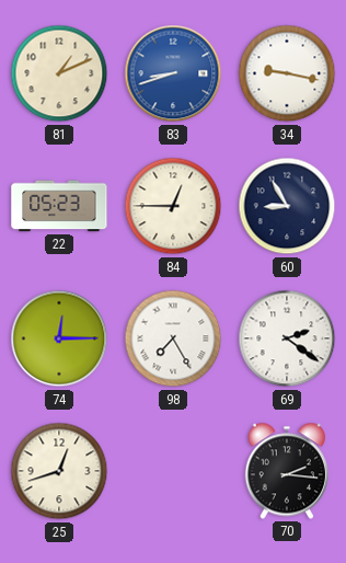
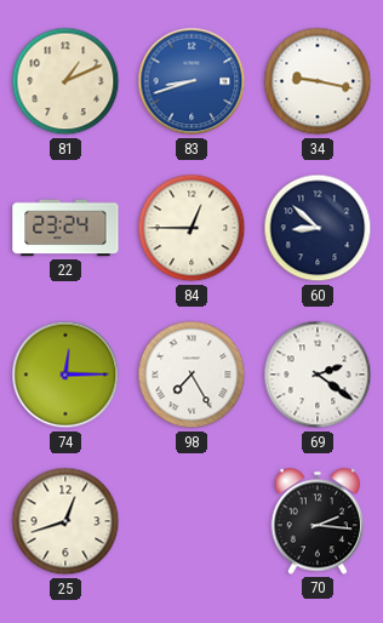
22: 05:23 -> 23:24
60: 8:55 -> 8:52
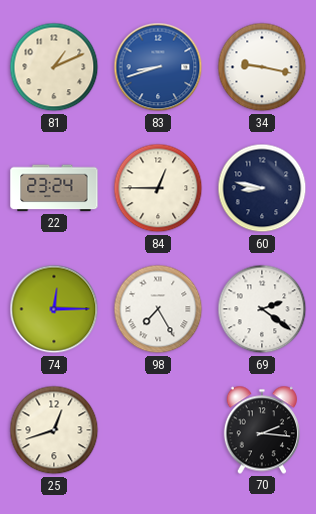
60: 8:52 -> 8:47
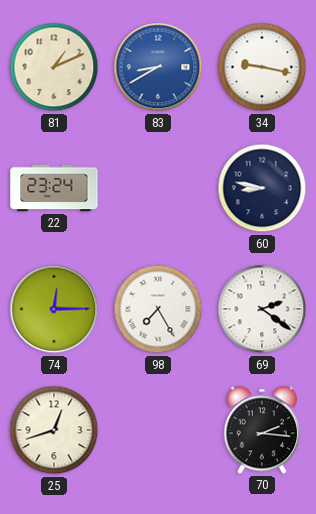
83: 8:42 -> 8:40
84: 12:45 -> none
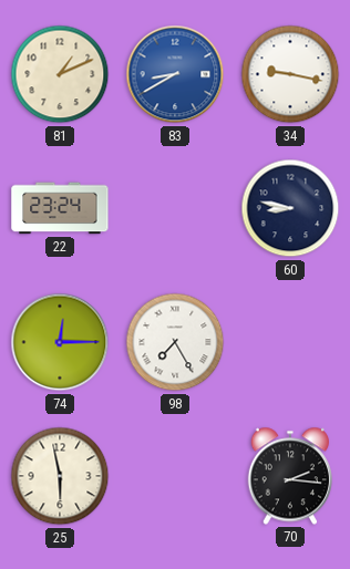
69: 2:21 -> none
25: 12:42 -> 5:58
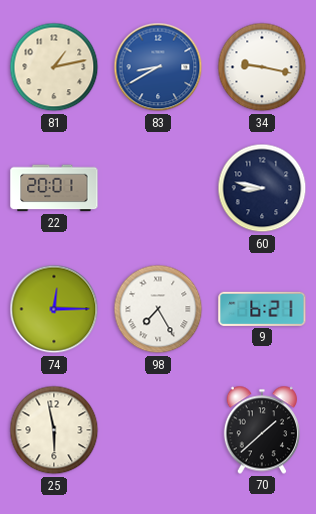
81: 1:11 -> 1:13
22: 23:24 -> 20:01
9: none -> 6:21
70: 2:16 -> 1:38
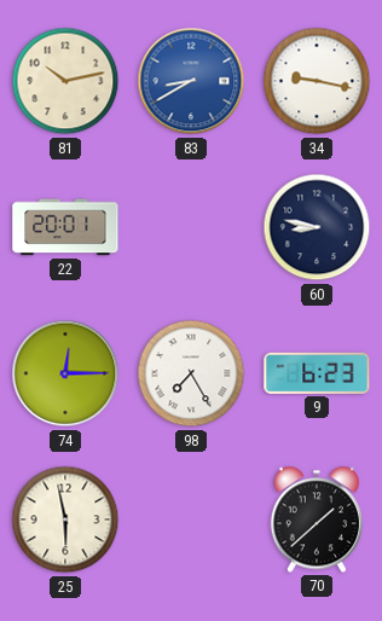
81: 1:13 -> 10:13
9: 6:21 -> 6:23
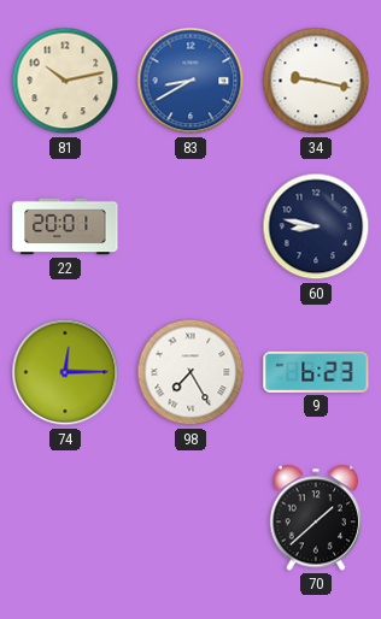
25: 5:58 -> none
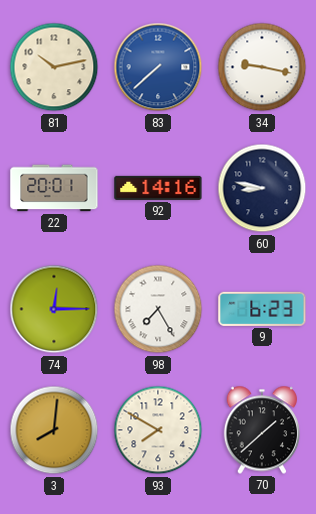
83: 8:40 -> 7:38
92: none -> 14:16
3: none -> 8:01
93: none -> 7:50
